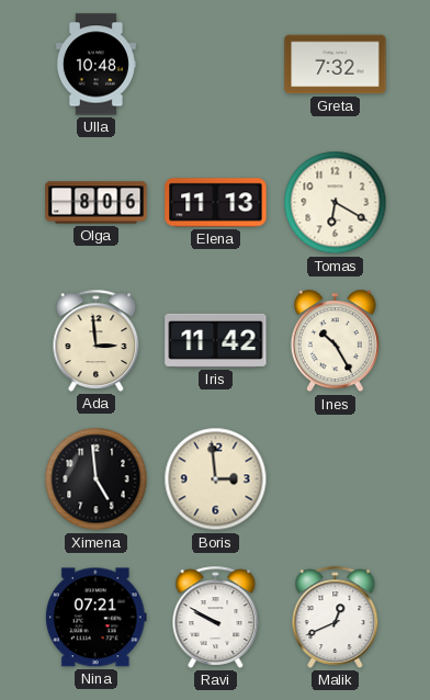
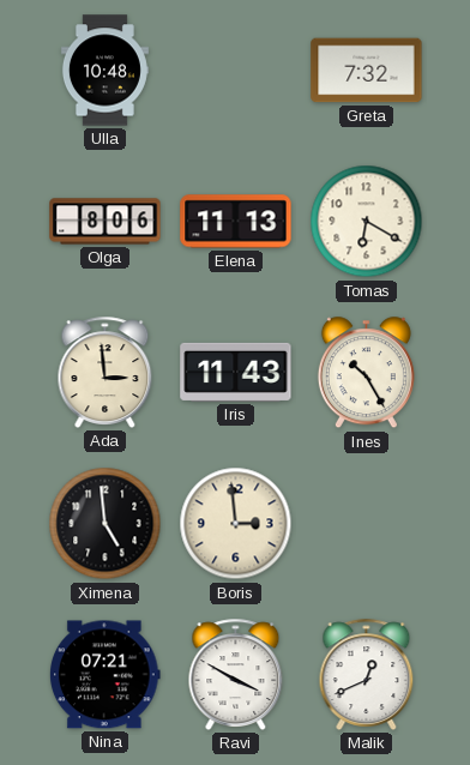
Iris: 11:42 -> 11:43
Ravi: 9:50 -> 3:50
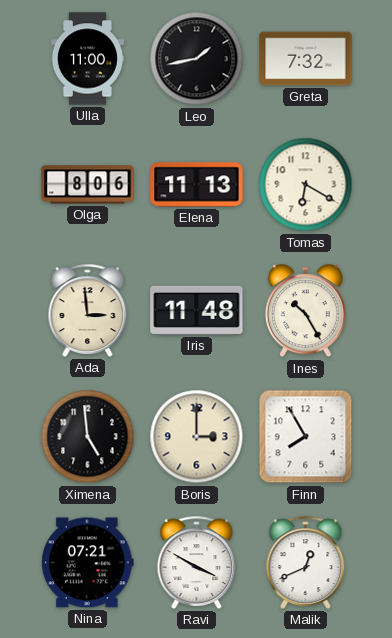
Ulla: 10:48 -> 11:00
Leo: none -> 1:43
Iris: 11:43 -> 11:48
Boris: 2:59 -> 3:00
Finn: none -> 7:55
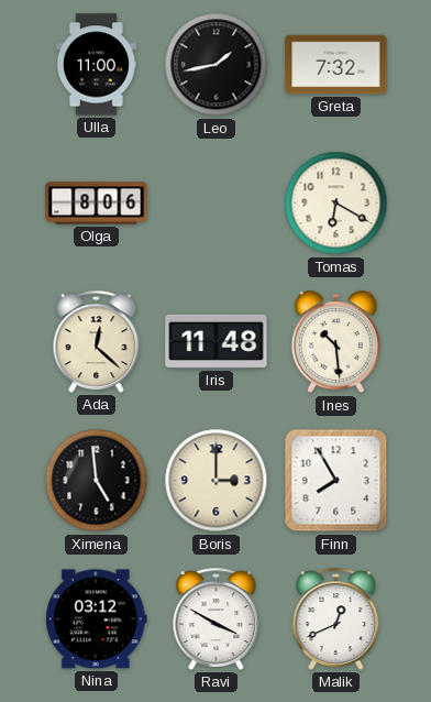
Elena: 11:13 -> none
Ada: 2:59 -> 12:22
Ines: 10:25 -> 10:29
Nina: 07:21 -> 03:12
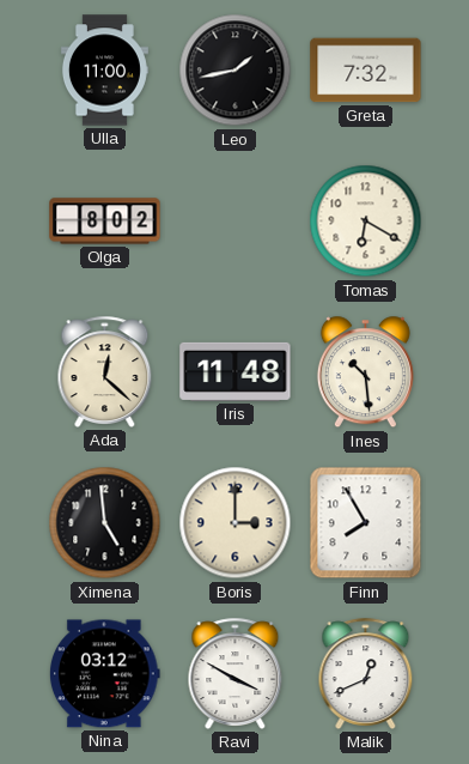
Olga: 8:06 -> 8:02
